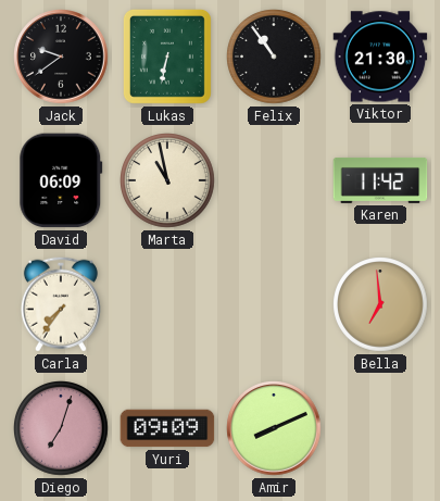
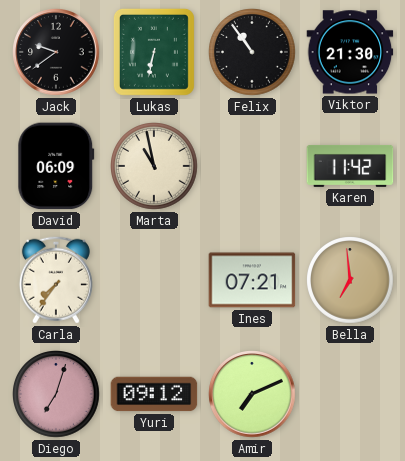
Ines: none -> 07:21
Yuri: 09:09 -> 09:12
Amir: 8:11 -> 7:11
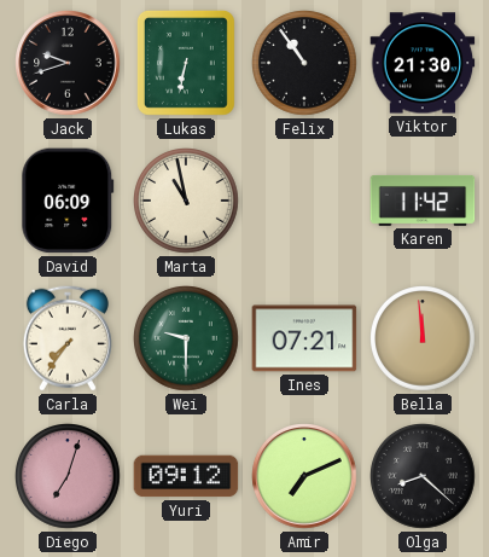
Jack: 9:39 -> 9:42
Wei: none -> 9:30
Bella: 6:59 -> 11:59
Olga: none -> 8:22
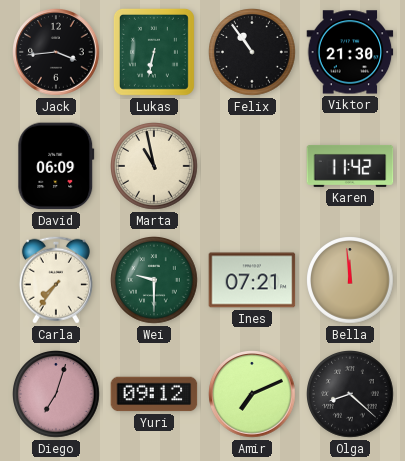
Jack: 9:42 -> 3:44
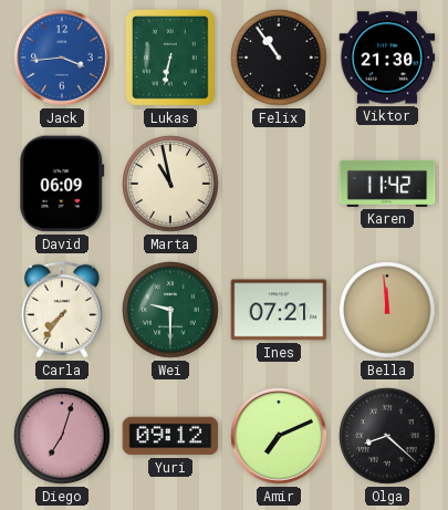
Jack dial: black -> blue
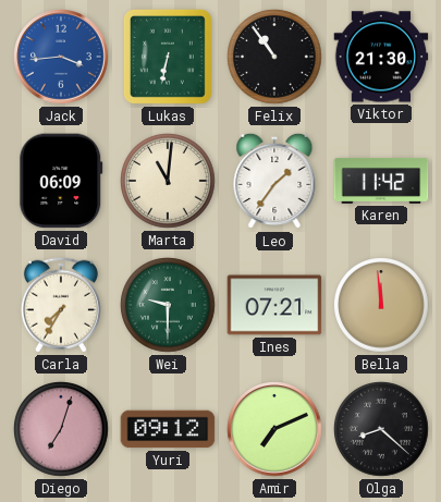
Marta: 10:58 -> 11:01
Leo: none -> 1:36
Carla: 7:36 -> 7:35
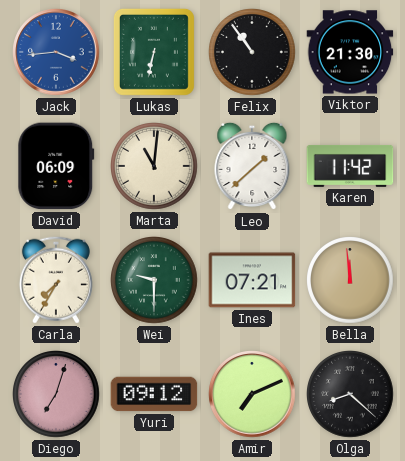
Leo: 1:36 -> 1:38
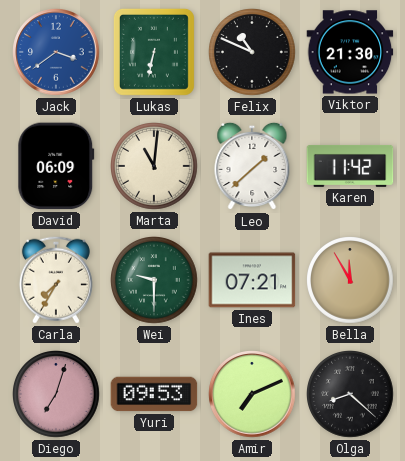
Jack: 3:44 -> 3:39
Felix: 10:54 -> 10:49
Bella: 11:59 -> 11:55
Yuri: 09:12 -> 09:53
